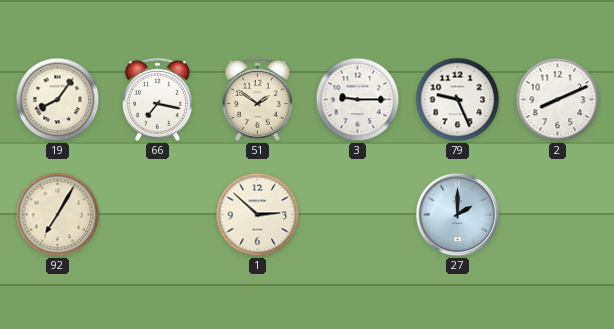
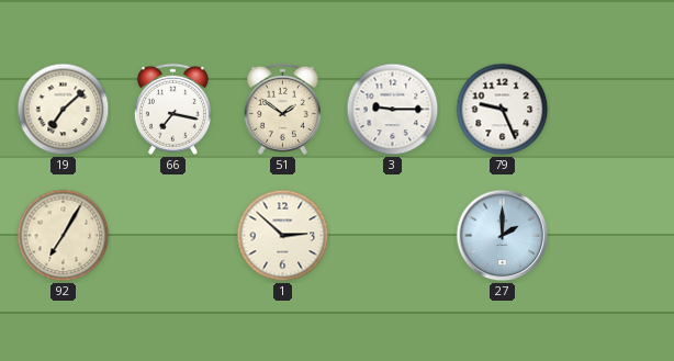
19: 8:06 -> 7:08
2: 8:11 -> none
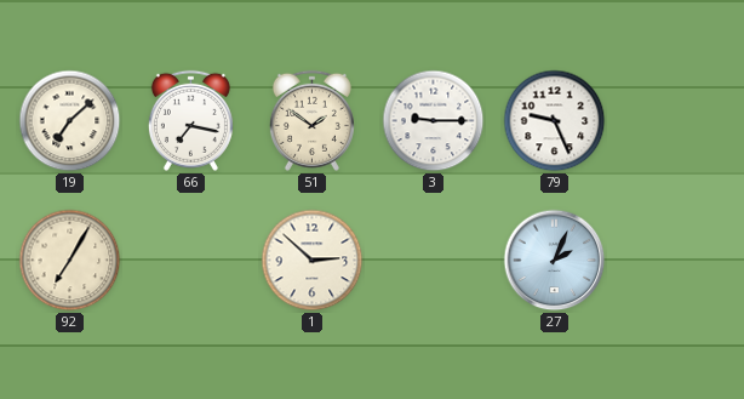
27: 2:00 -> 2:04
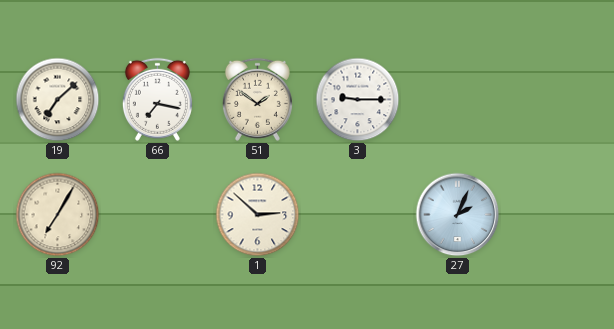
79: 9:26 -> none
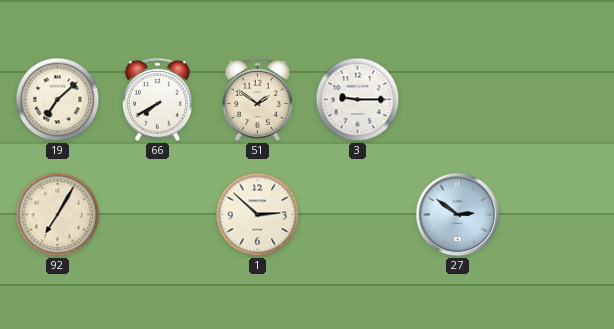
66: 7:17 -> 7:40
27: 2:04 -> 2:51
